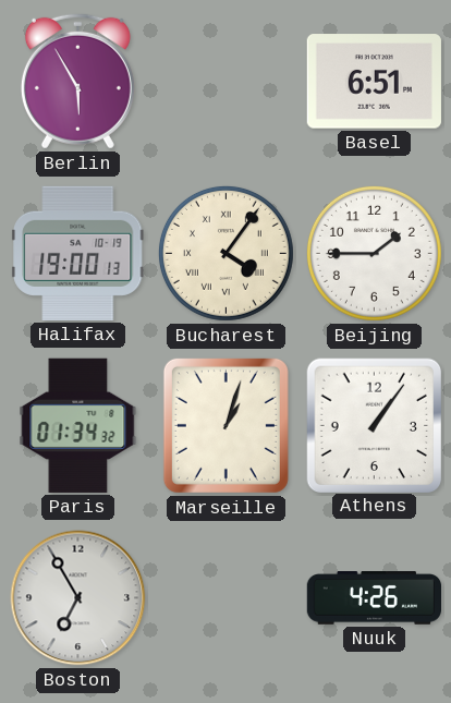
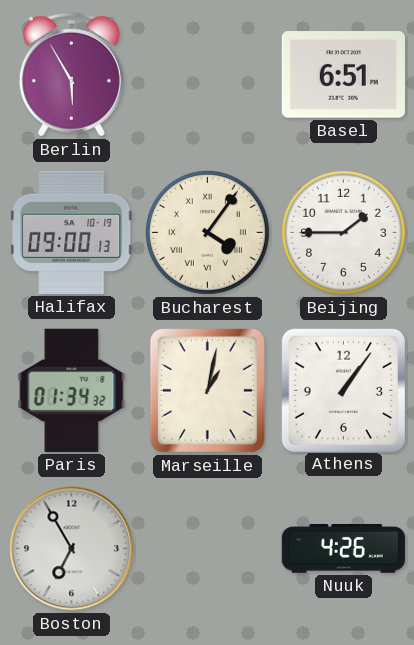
Halifax: 19:00 -> 09:00
Marseille: 1:03 -> 1:02
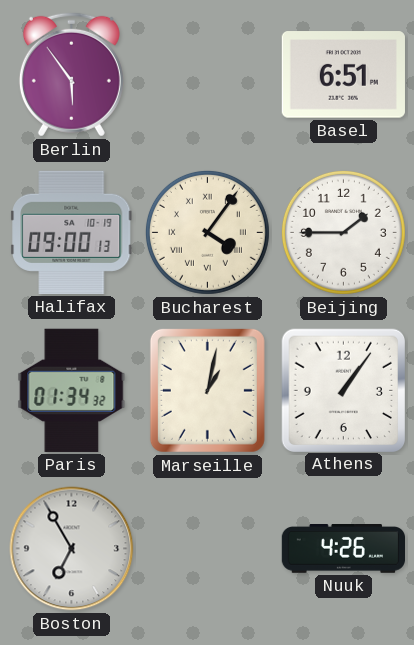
Berlin: 5:55 -> 5:54
